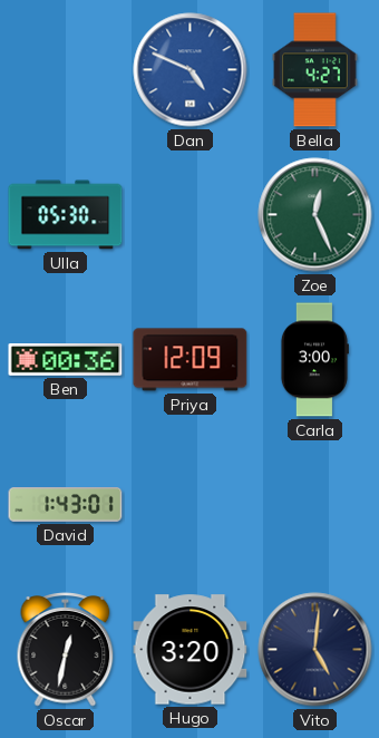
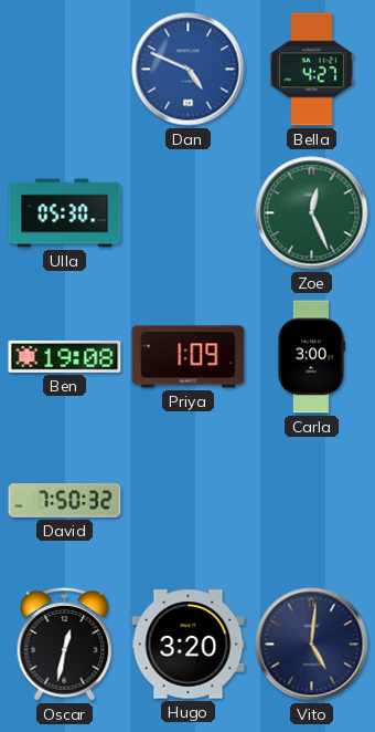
Ben: 00:36 -> 19:08
Priya: 12:09 -> 1:09
David: 1:43 -> 7:50
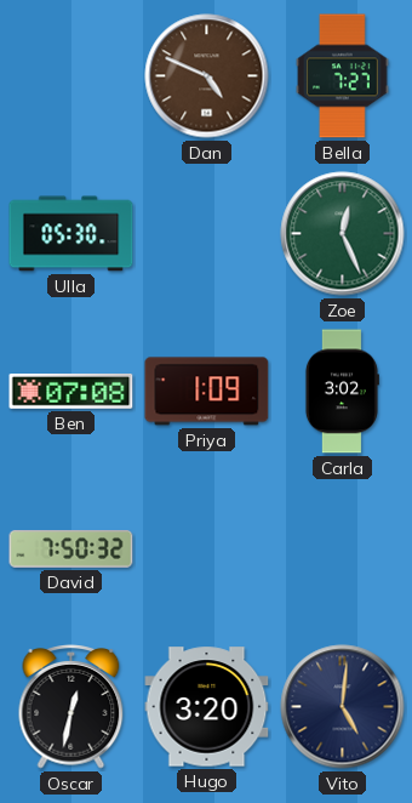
Dan dial: blue -> brown
Bella: 4:27 -> 7:27
Ben: 19:08 -> 07:08
Carla: 3:00 -> 3:02
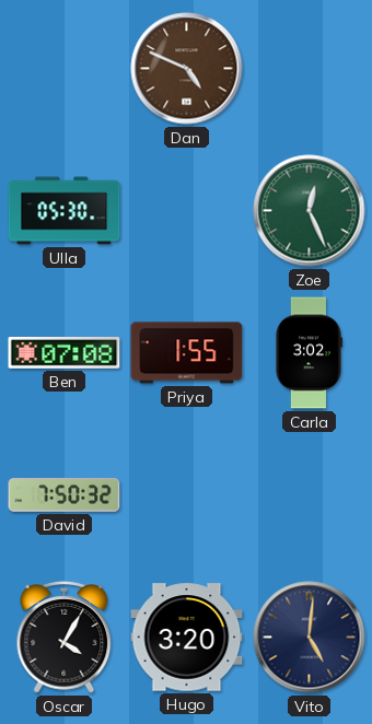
Bella: 7:27 -> none
Priya: 1:09 -> 1:55
Oscar: 12:32 -> 4:05
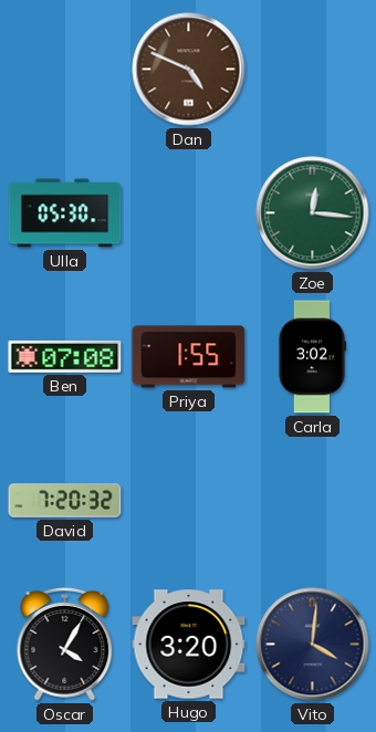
Zoe: 12:26 -> 12:16
David: 7:50 -> 7:20
Vito: 5:01 -> 4:01
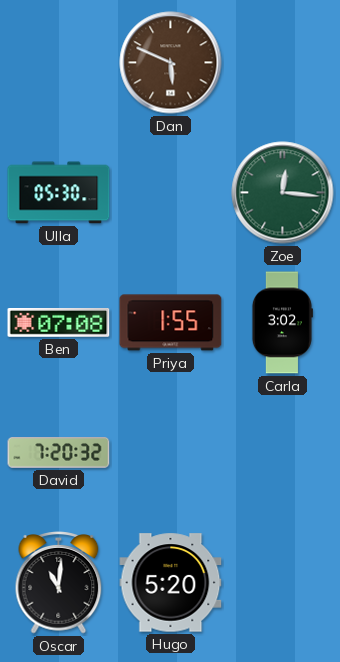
Dan: 4:49 -> 5:49
Oscar: 4:05 -> 11:01
Hugo: 3:20 -> 5:20
Vito: 4:01 -> none
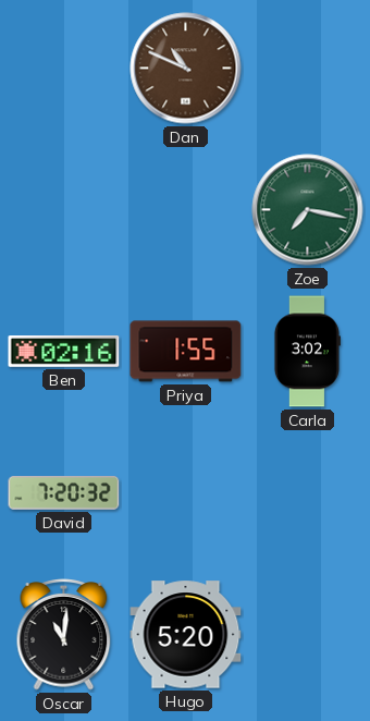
Dan: 5:49 -> 10:49
Ulla: 05:30 -> none
Zoe: 12:16 -> 7:17
Ben: 07:08 -> 02:16
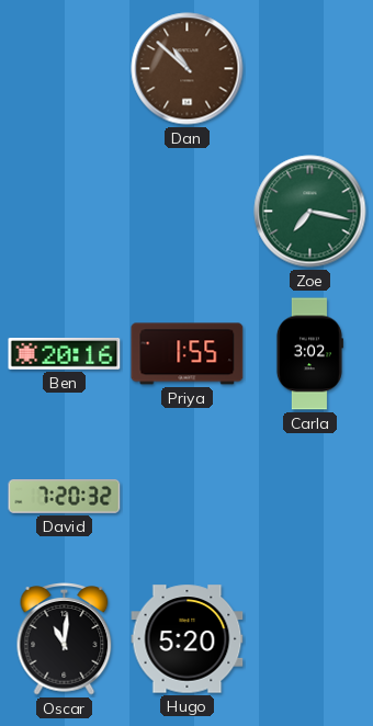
Dan: 10:49 -> 10:52
Ben: 02:16 -> 20:16
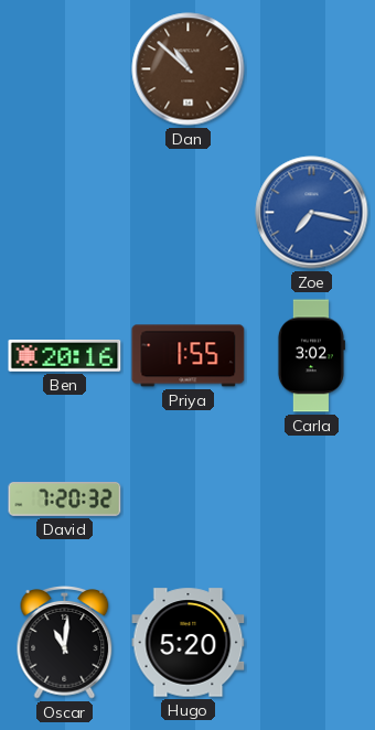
Zoe dial: green -> blue
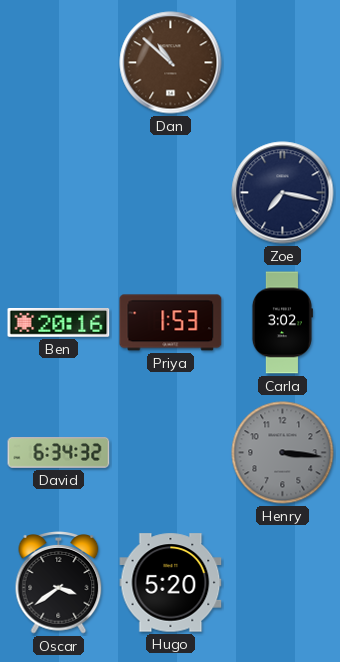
Zoe dial: blue -> navy
Priya: 1:55 -> 1:53
David: 7:20 -> 6:34
Henry: none -> 3:16
Oscar: 11:01 -> 3:39
